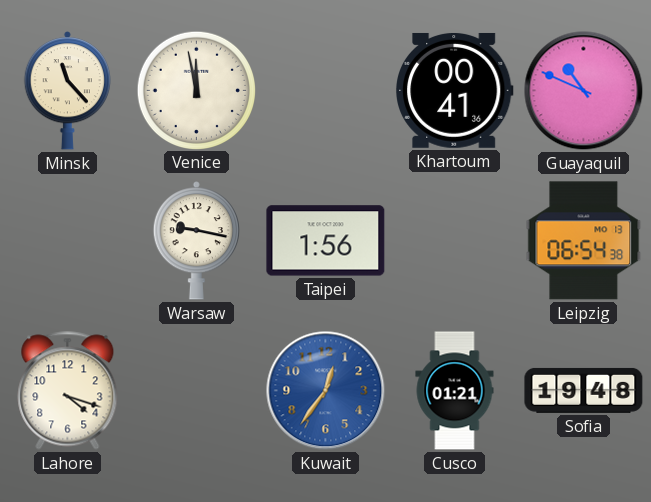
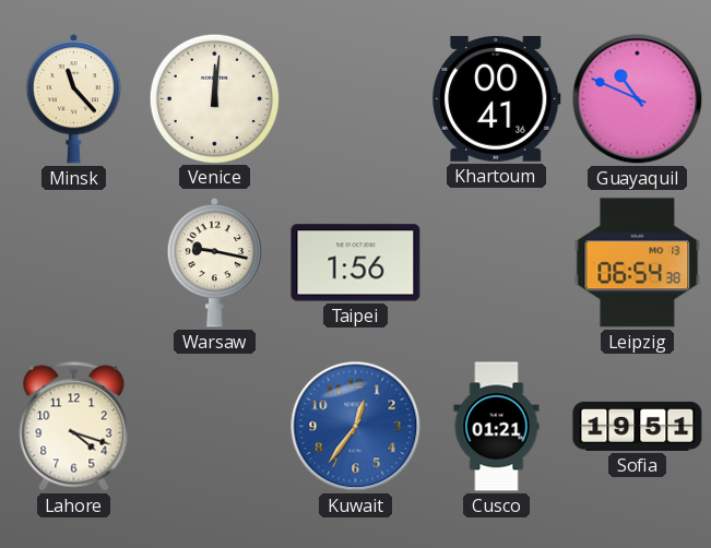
Venice: 11:58 -> 12:01
Sofia: 19:48 -> 19:51
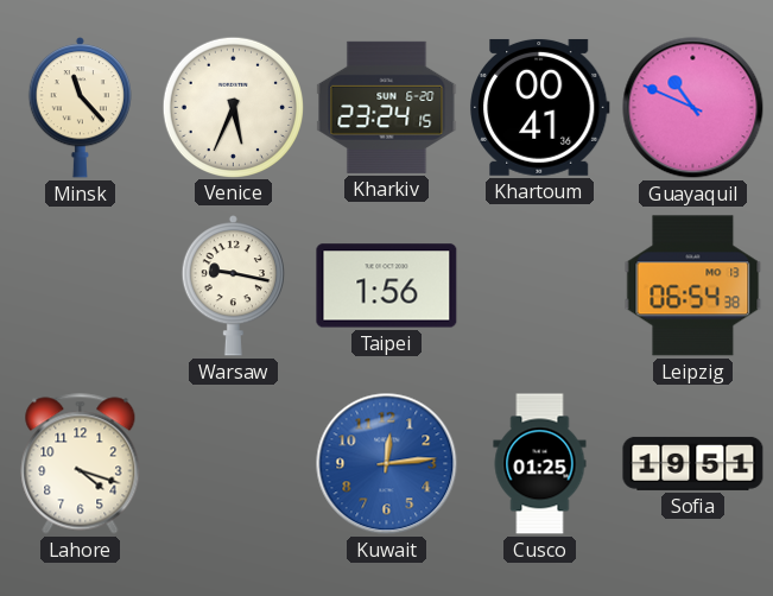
Venice: 12:01 -> 5:34
Kharkiv: none -> 23:24
Kuwait: 12:36 -> 12:14
Cusco: 01:21 -> 01:25
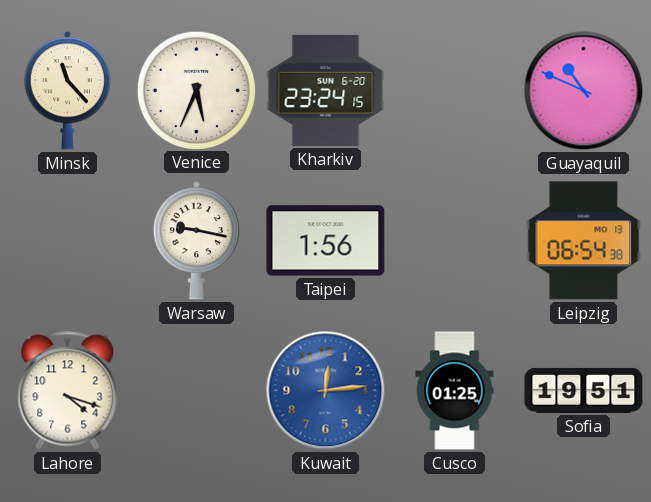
Khartoum: 00:41 -> none
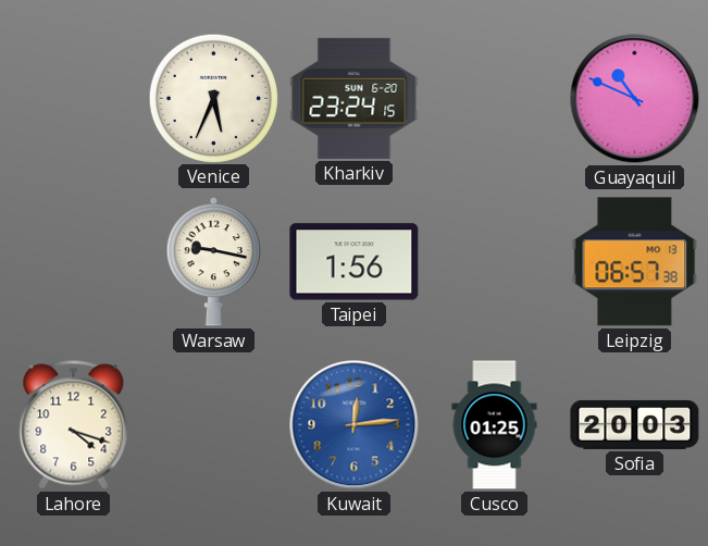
Minsk: 11:23 -> none
Leipzig: 06:54 -> 06:57
Sofia: 19:51 -> 20:03
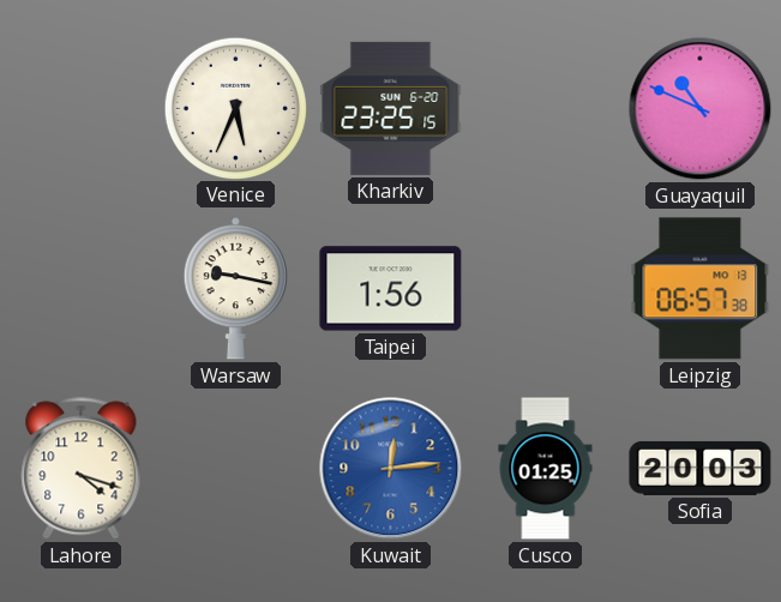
Kharkiv: 23:24 -> 23:25
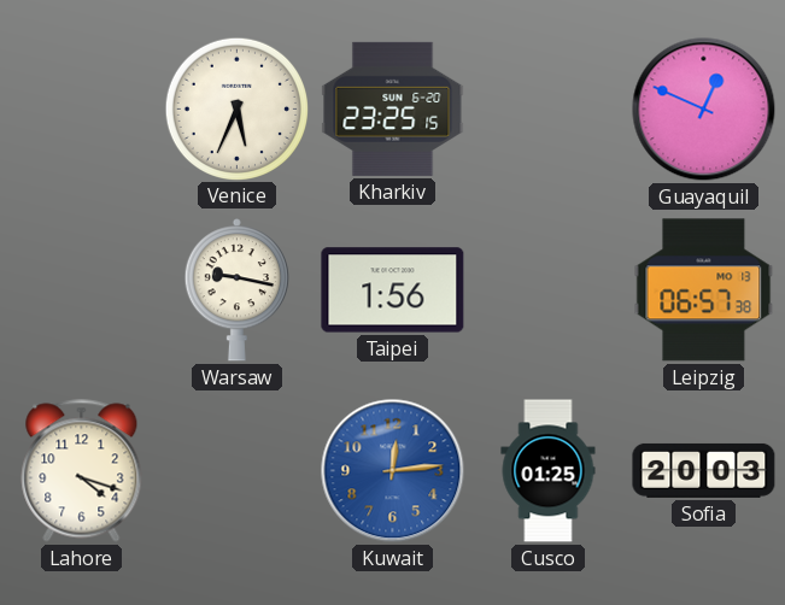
Guayaquil: 10:49 -> 12:49
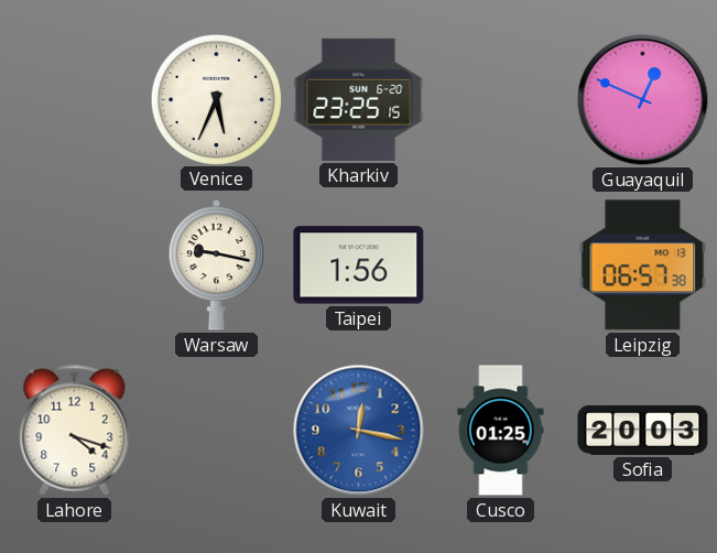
Kuwait: 12:14 -> 12:17
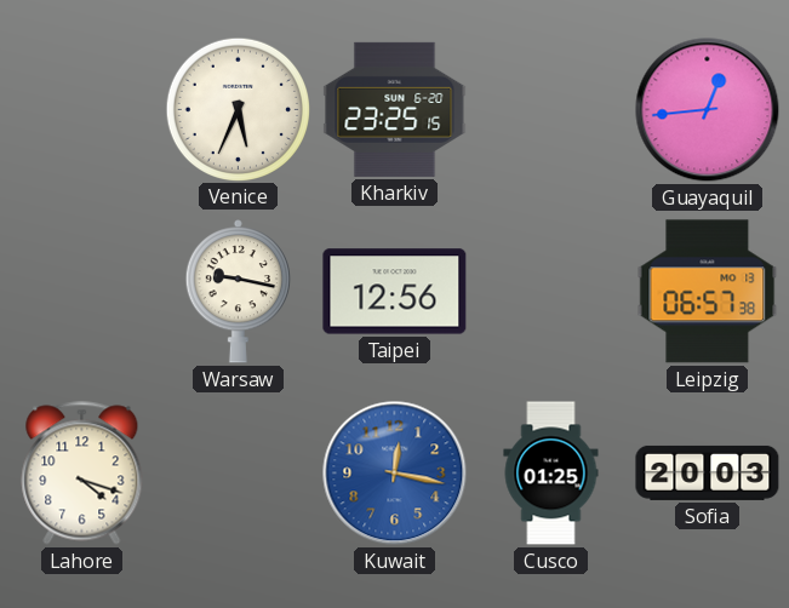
Guayaquil: 12:49 -> 12:44
Taipei: 1:56 -> 12:56
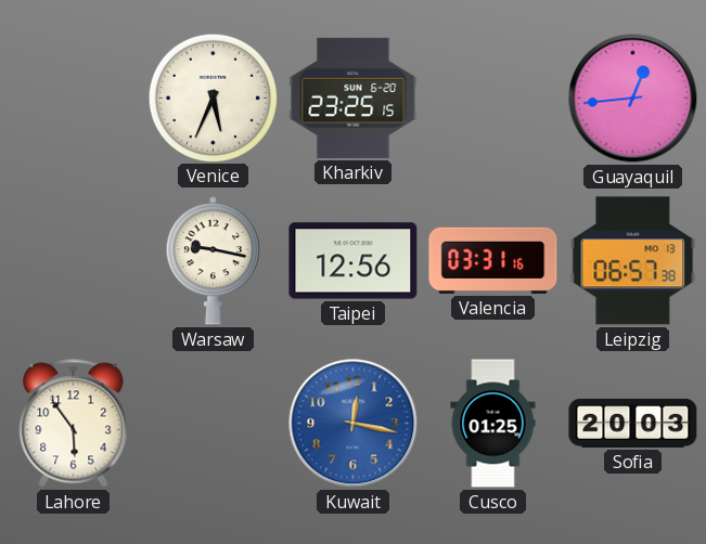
Valencia: none -> 03:31
Lahore: 4:18 -> 5:54
